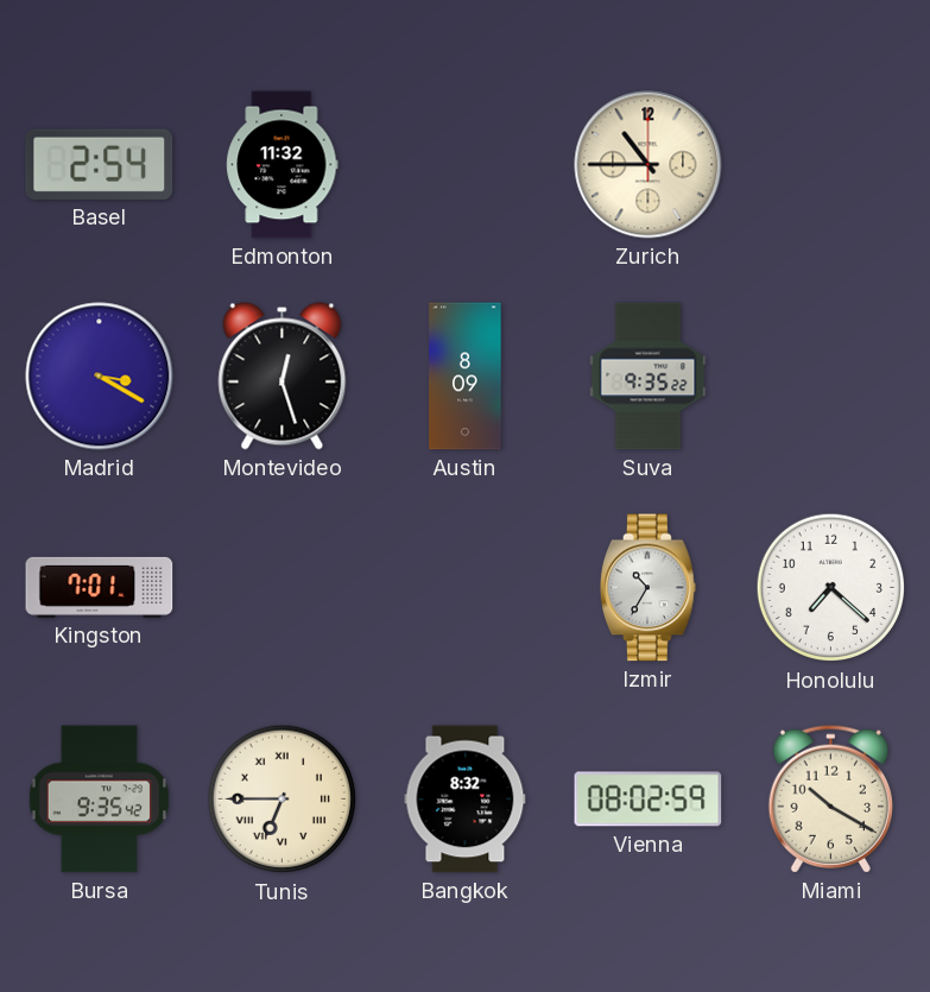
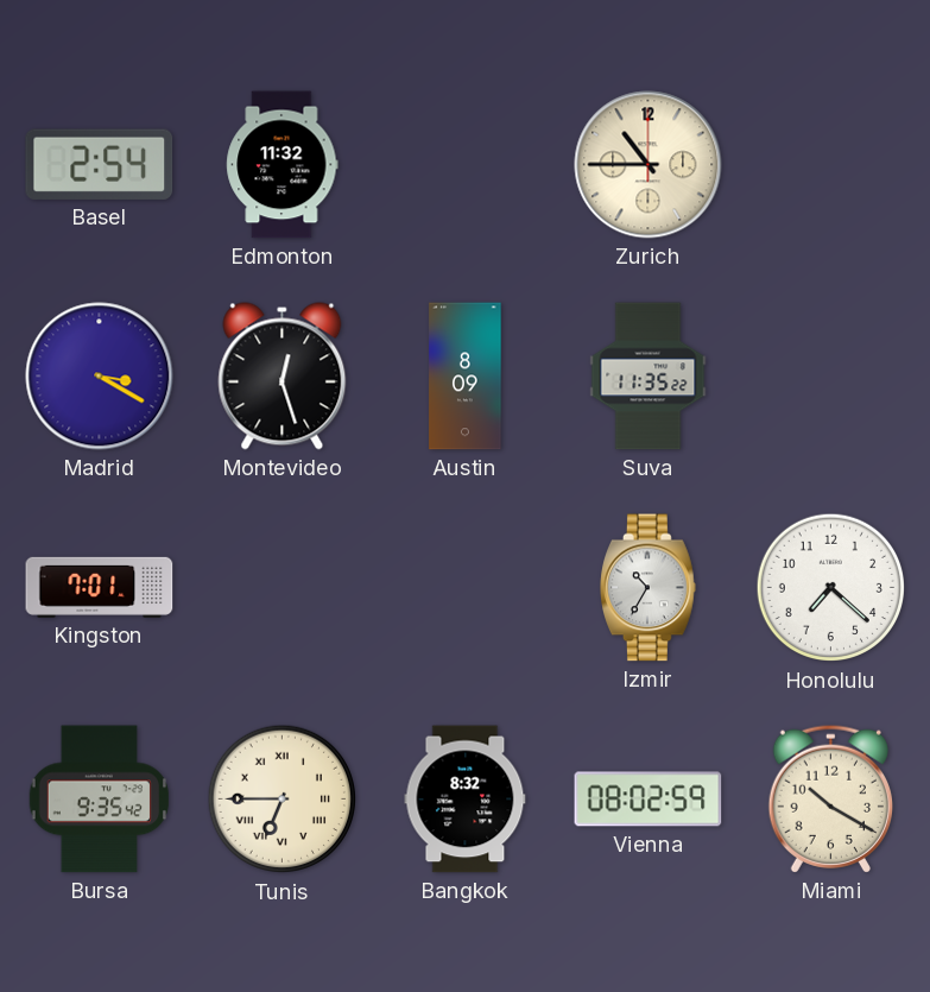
Suva: 9:35 -> 11:35
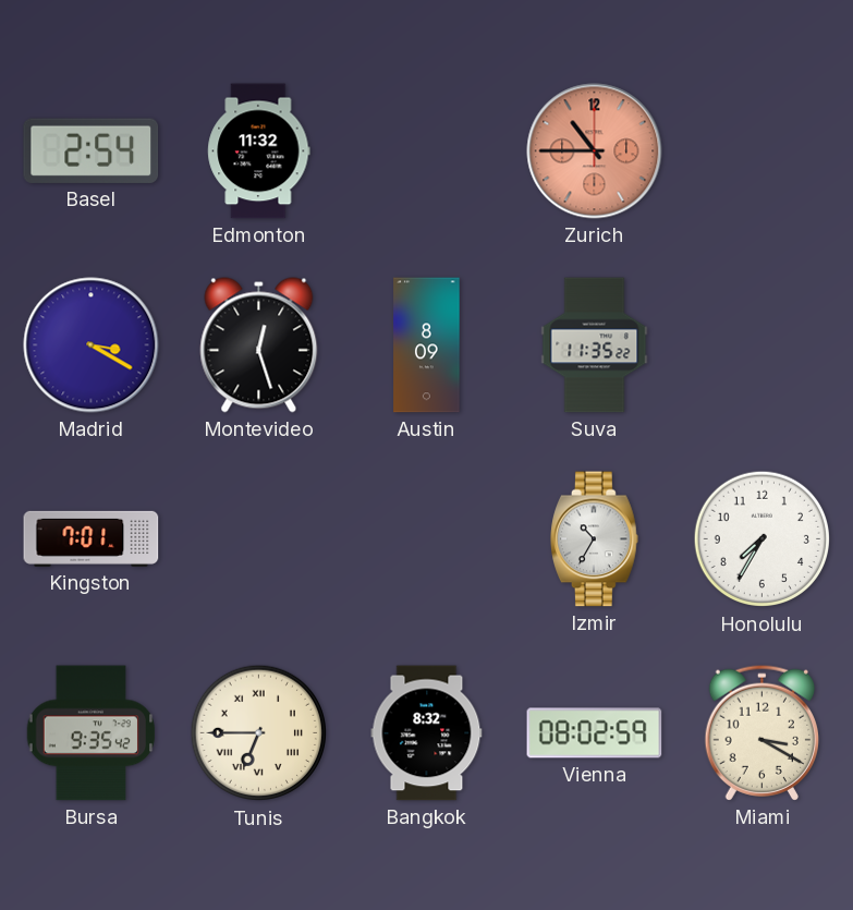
Zurich dial: cream -> salmon
Honolulu: 7:22 -> 7:35
Miami: 10:20 -> 3:20
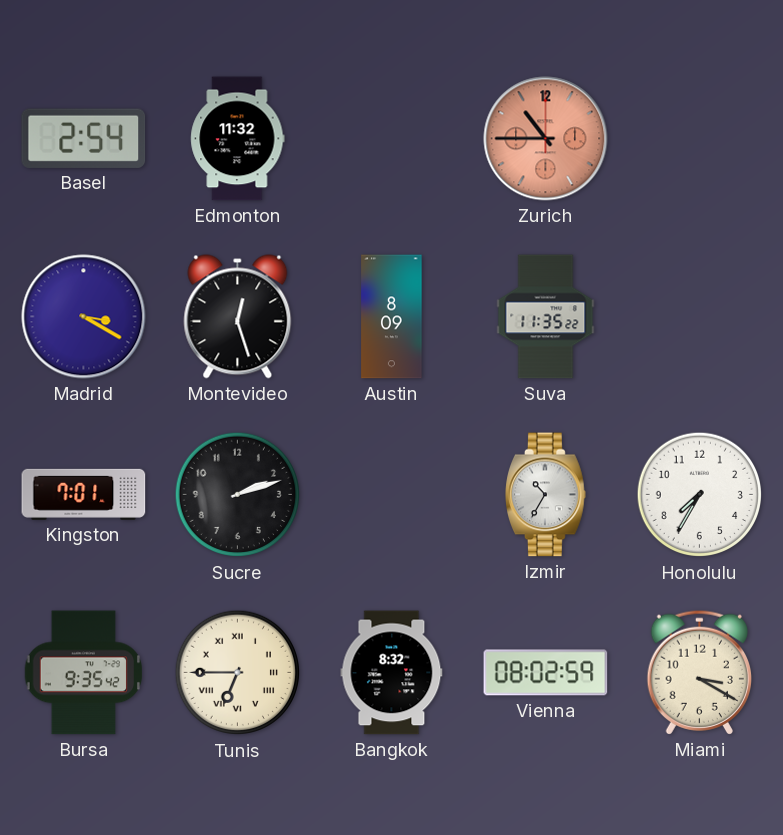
Sucre: none -> 2:12
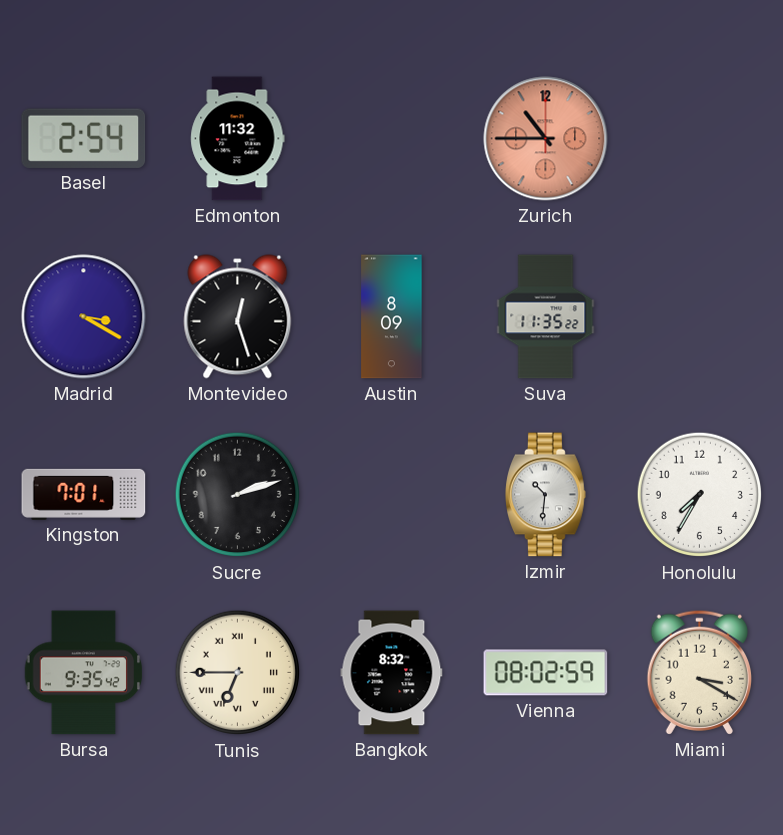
Izmir: 10:35 -> 10:31
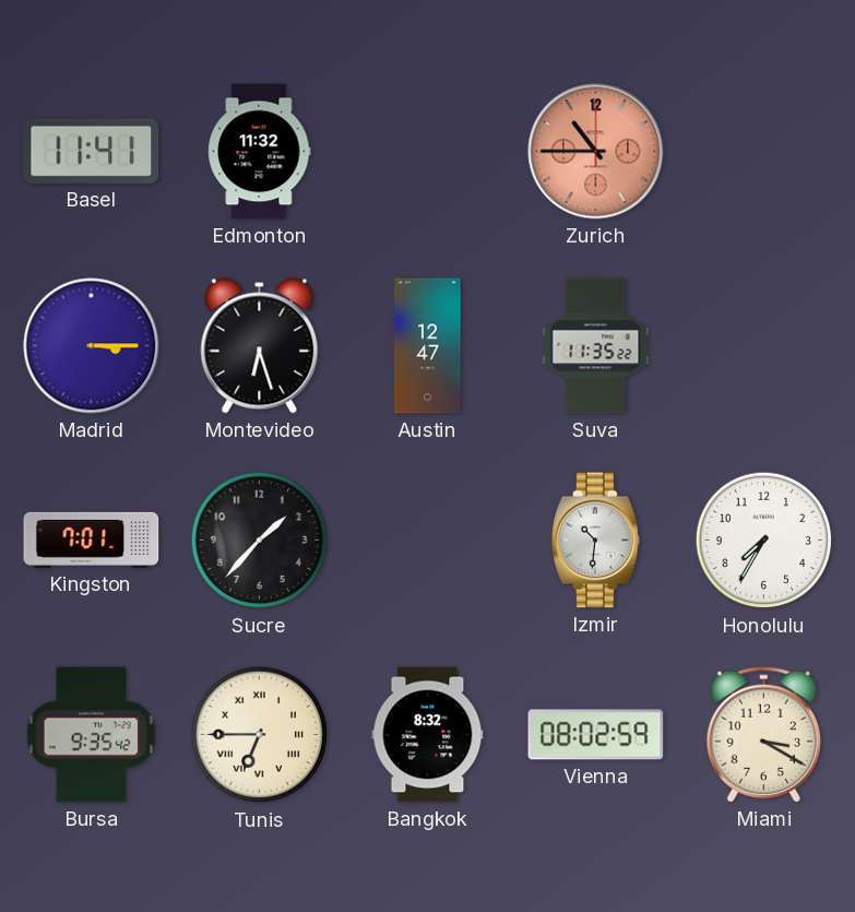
Basel: 2:54 -> 11:41
Madrid: 3:20 -> 3:15
Montevideo: 12:27 -> 6:27
Austin: 8:09 -> 12:47
Sucre: 2:12 -> 1:37
